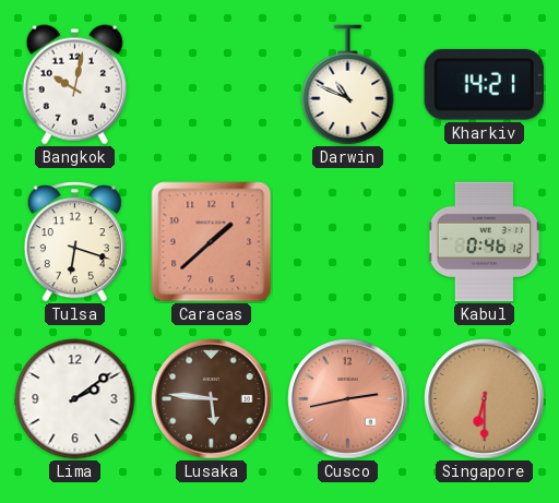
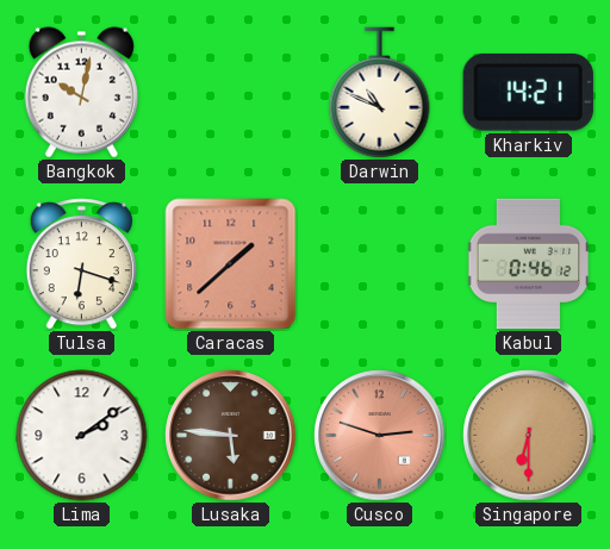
Cusco: 2:43 -> 2:48
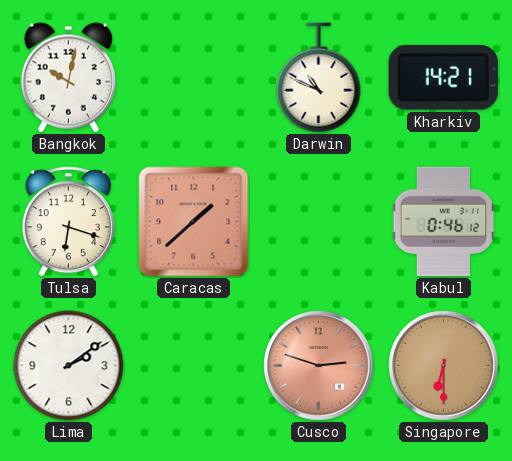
Lusaka: 5:46 -> none
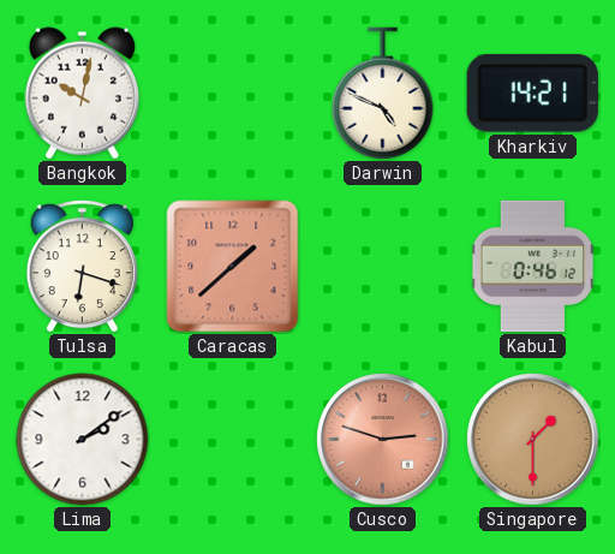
Darwin: 10:49 -> 4:49
Singapore: 6:30 -> 1:30
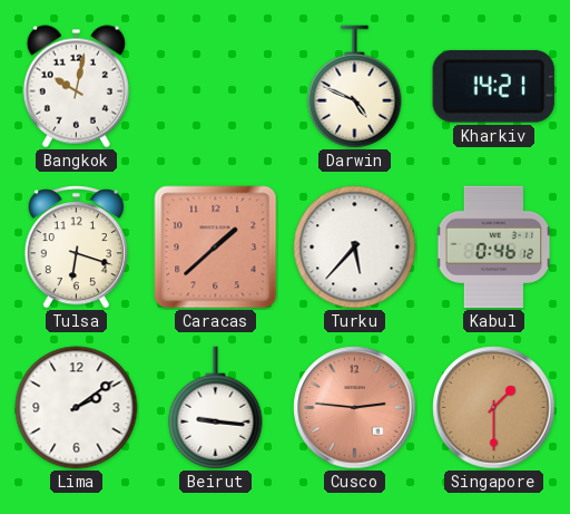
Turku: none -> 5:37
Beirut: none -> 9:16
Cusco: 2:48 -> 2:46
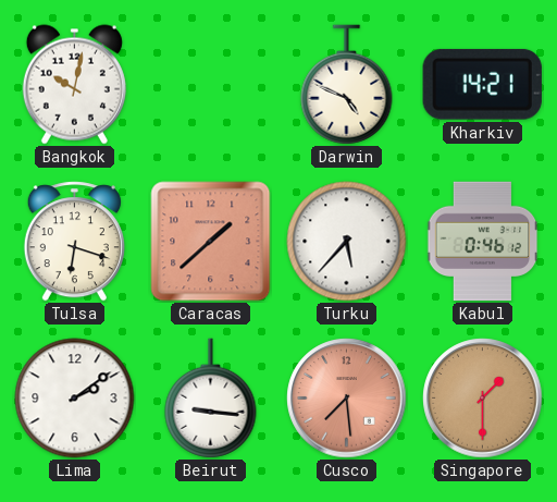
Cusco: 2:46 -> 7:29
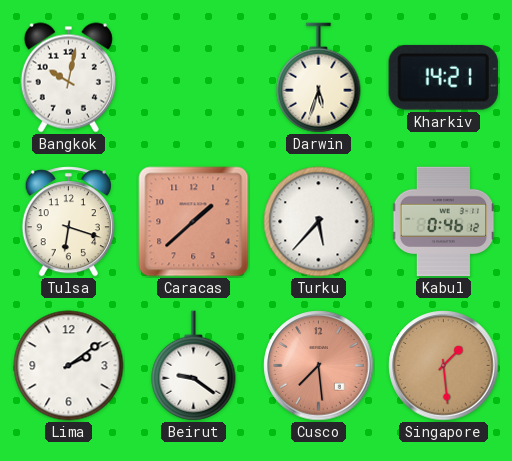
Darwin: 4:49 -> 5:33
Beirut: 9:16 -> 9:21
Singapore: 1:30 -> 1:29
